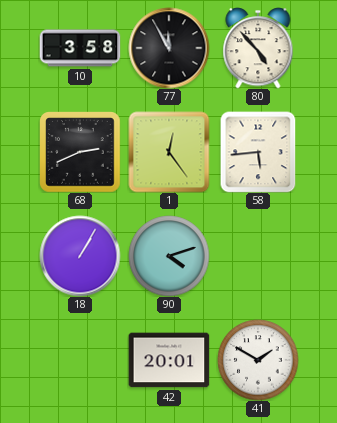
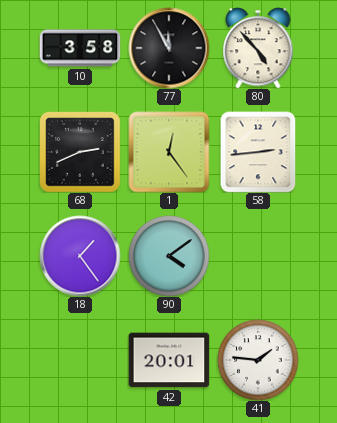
58: 5:44 -> 2:44
18: 1:05 -> 1:24
90: 4:12 -> 4:09
41: 1:50 -> 1:46
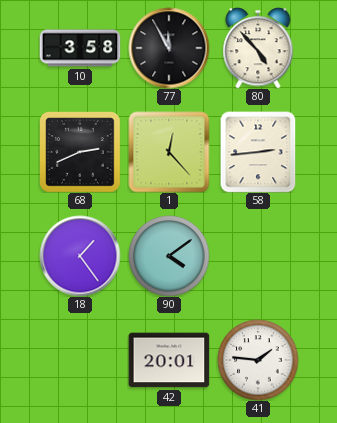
1: 12:24 -> 12:23
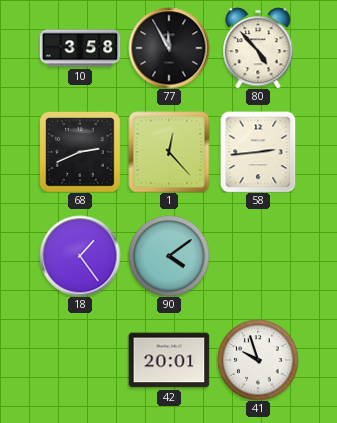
41: 1:46 -> 9:57
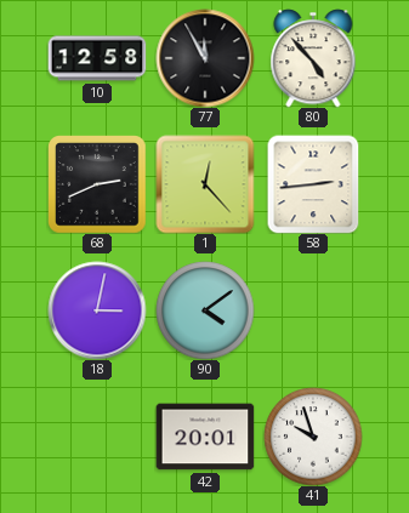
10: 3:58 -> 12:58
18: 1:24 -> 3:02
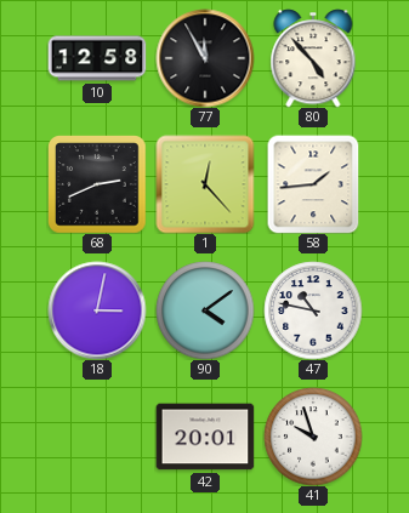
58: 2:44 -> 1:44
47: none -> 10:47
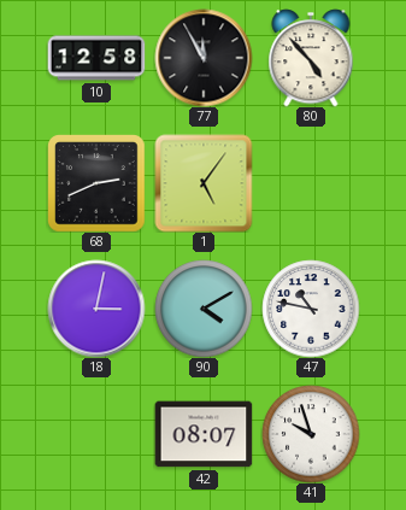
1: 12:23 -> 5:06
58: 1:44 -> none
90: 4:09 -> 4:10
42: 20:01 -> 08:07
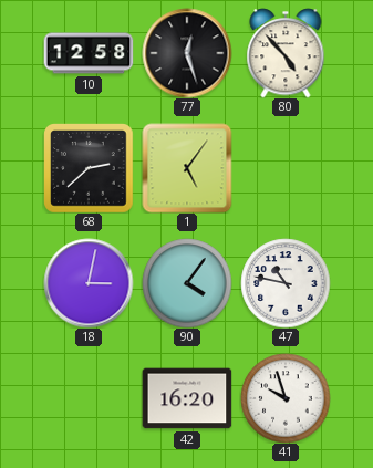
77: 11:55 -> 12:27
68: 2:41 -> 2:38
90: 4:10 -> 4:06
42: 08:07 -> 16:20
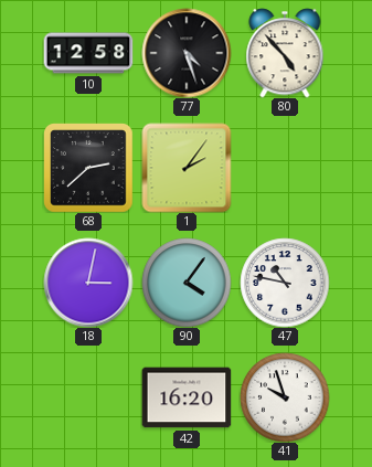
77: 12:27 -> 4:27
1: 5:06 -> 2:06
